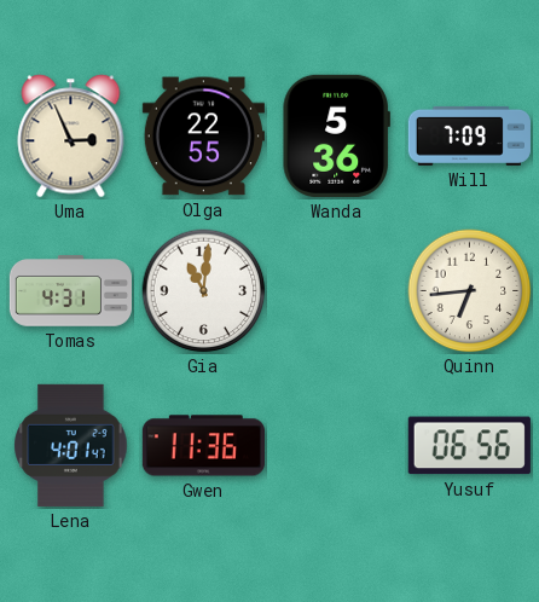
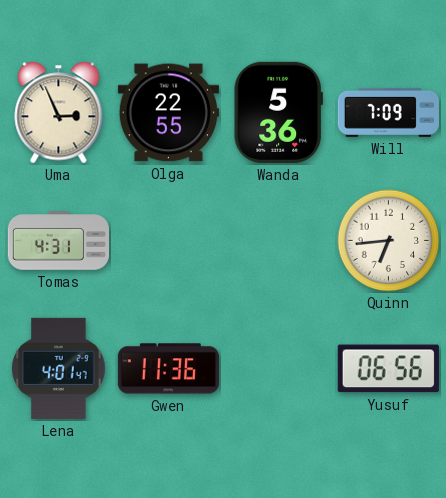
Gia: 11:01 -> none
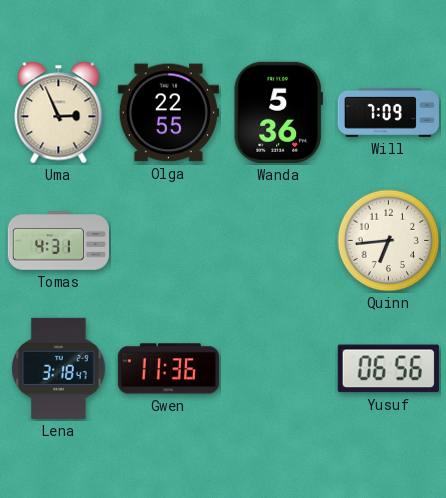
Lena: 4:01 -> 3:18
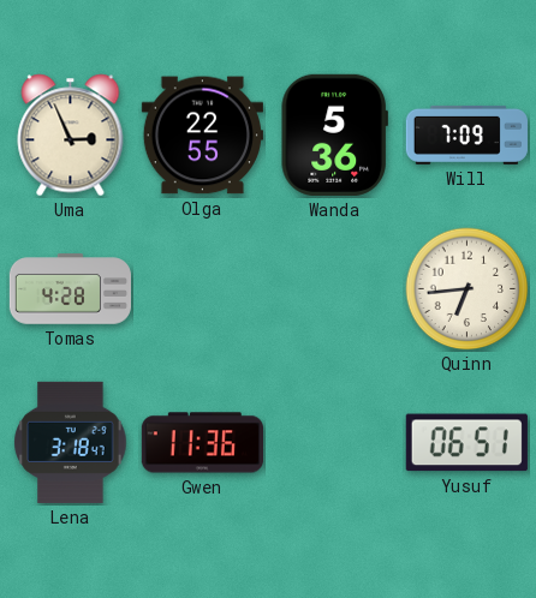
Tomas: 4:31 -> 4:28
Yusuf: 06:56 -> 06:51
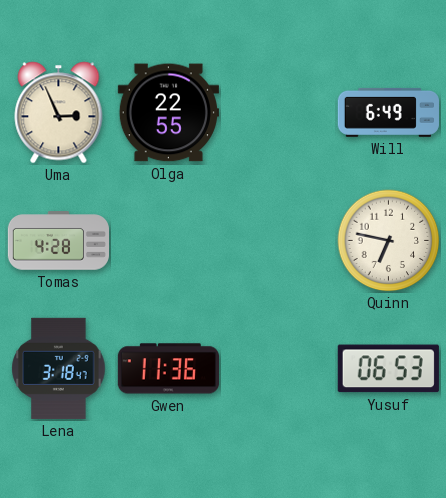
Wanda: 5:36 -> none
Will: 7:09 -> 6:49
Quinn: 6:44 -> 6:47
Yusuf: 06:51 -> 06:53
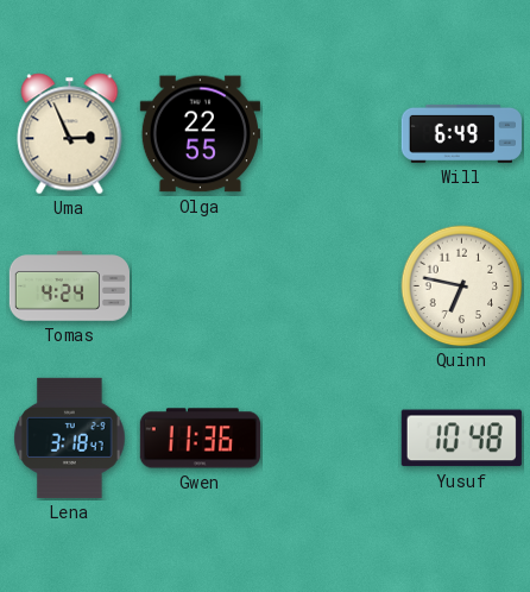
Tomas: 4:28 -> 4:24
Yusuf: 06:53 -> 10:48
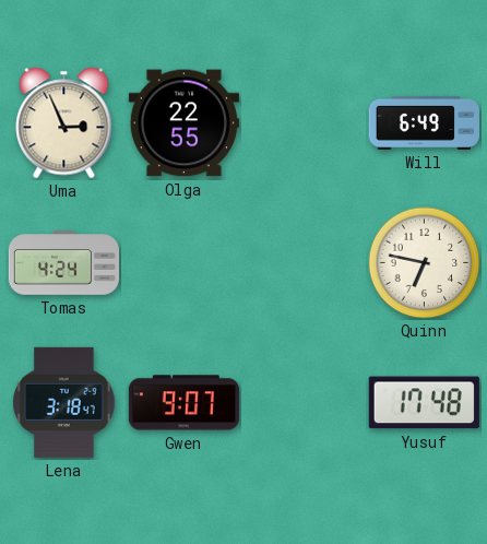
Gwen: 11:36 -> 9:07
Yusuf: 10:48 -> 17:48
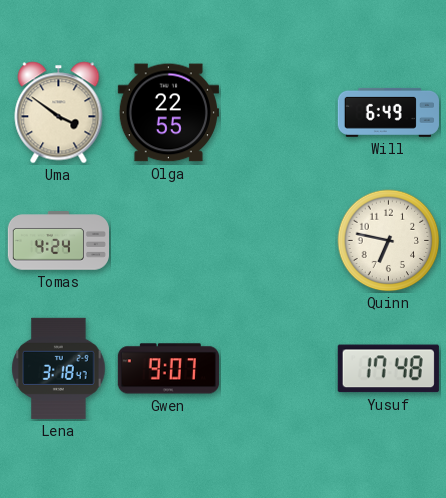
Uma: 2:56 -> 3:51
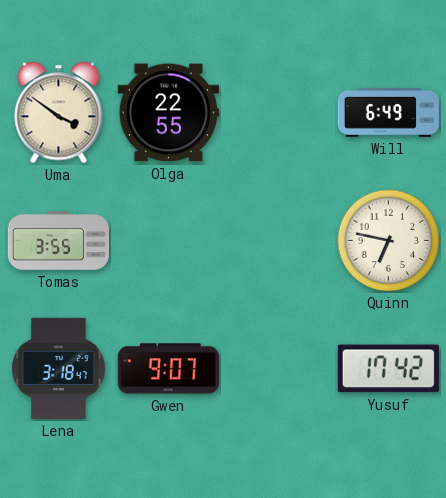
Tomas: 4:24 -> 3:55
Yusuf: 17:48 -> 17:42
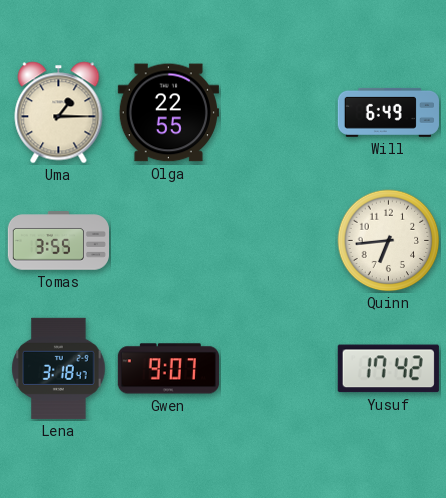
Uma: 3:51 -> 1:15
Quinn: 6:47 -> 6:44
